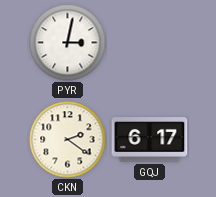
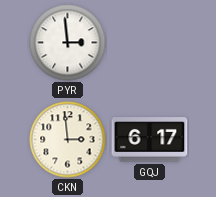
PYR: 3:02 -> 2:59
CKN: 2:21 -> 2:59
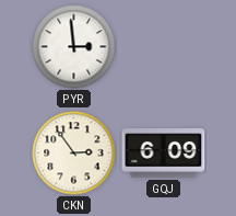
CKN: 2:59 -> 2:54
GQJ: 6:17 -> 6:09
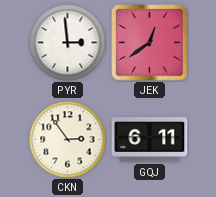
JEK: none -> 12:39
GQJ: 6:09 -> 6:11
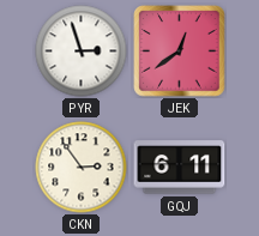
PYR: 2:59 -> 2:57
